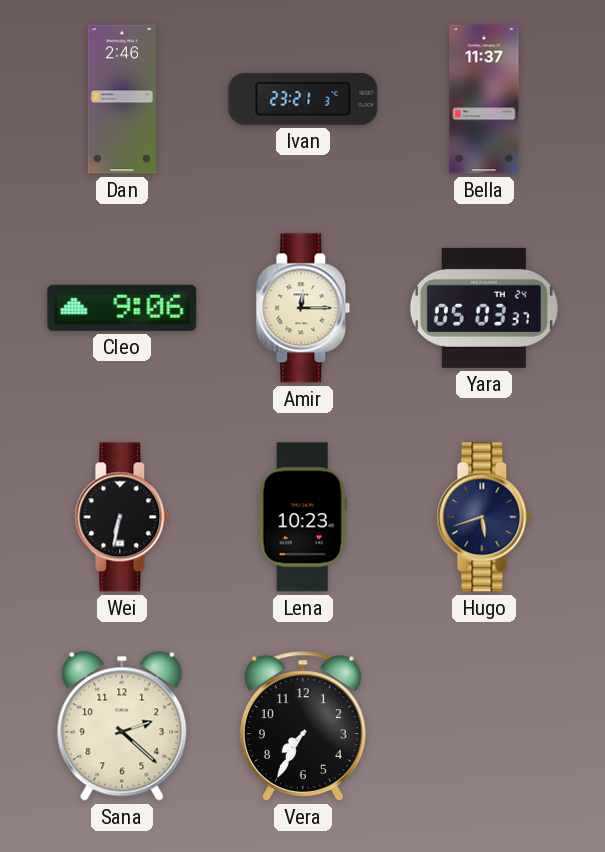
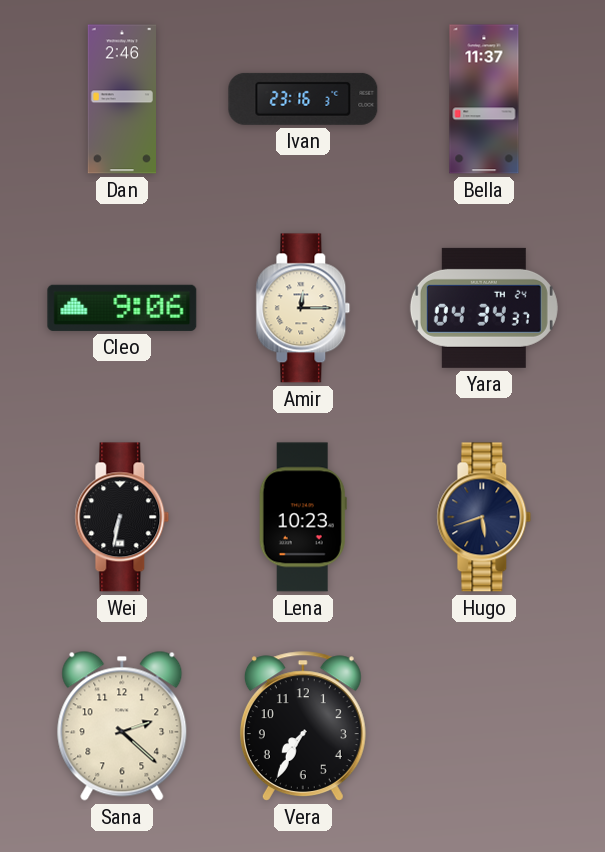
Ivan: 23:21 -> 23:16
Yara: 05:03 -> 04:34
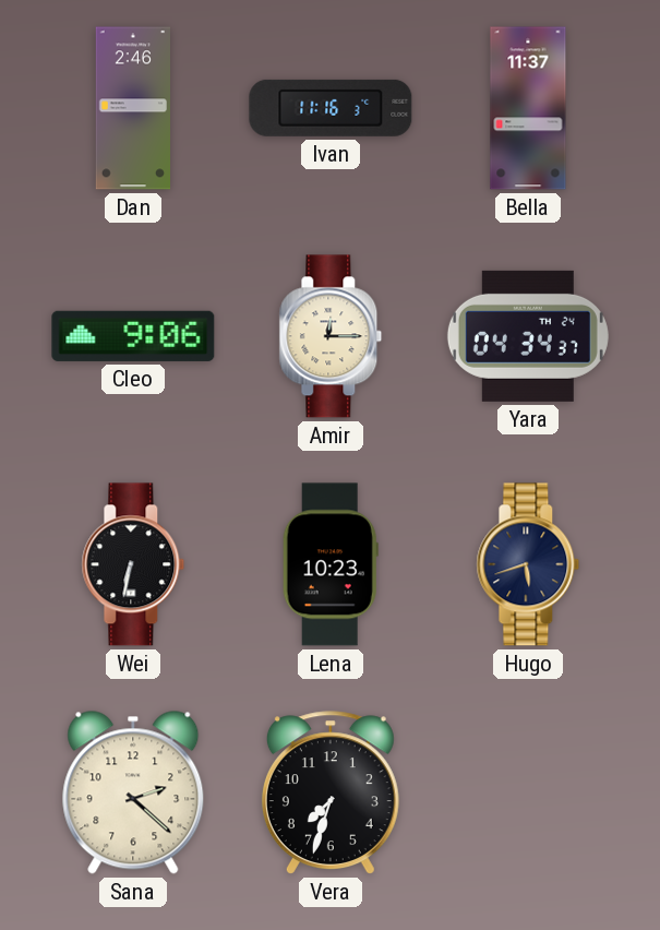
Ivan: 23:16 -> 11:16
Vera: 7:35 -> 7:33
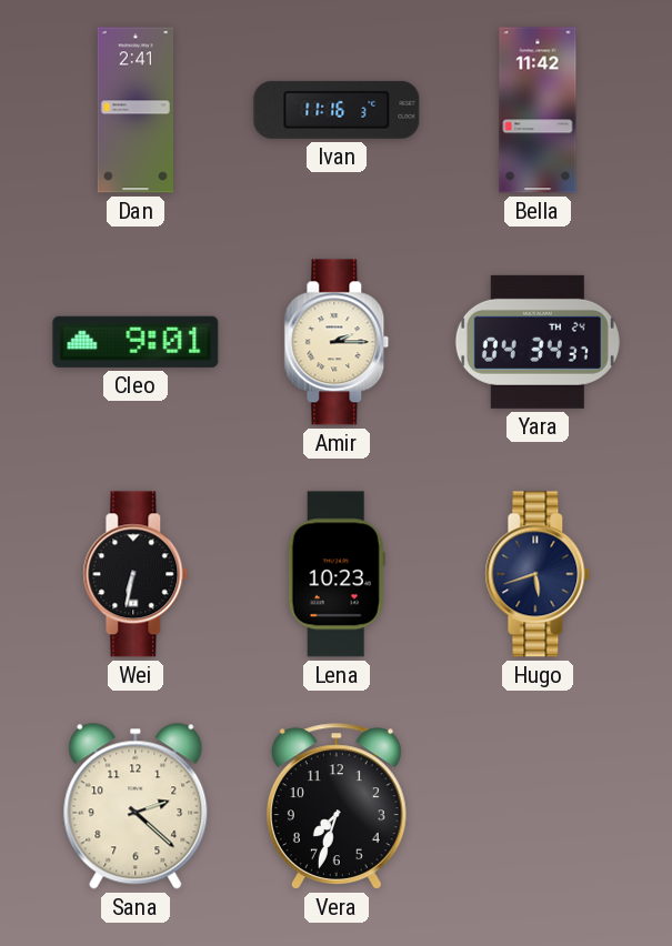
Dan: 2:46 -> 2:41
Bella: 11:37 -> 11:42
Cleo: 9:06 -> 9:01
Amir: 12:15 -> 2:15
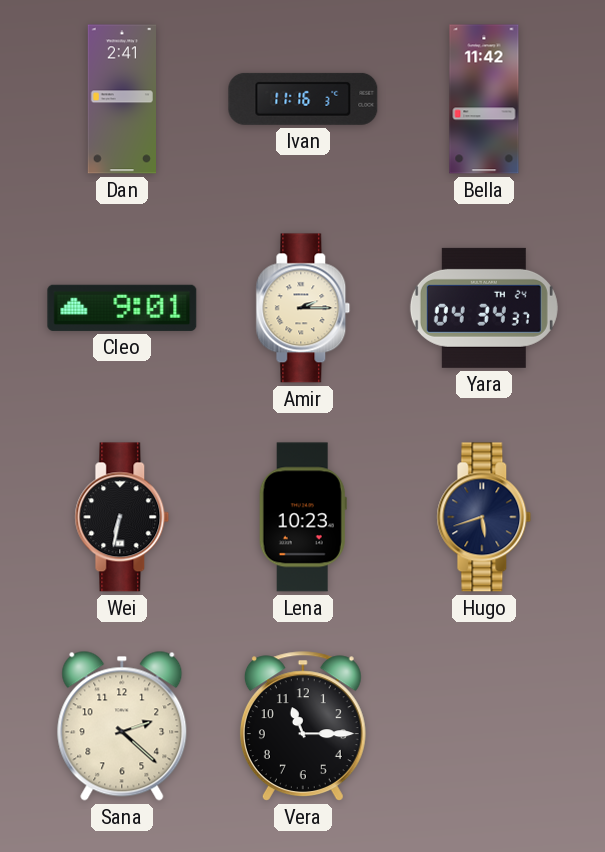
Vera: 7:33 -> 11:15
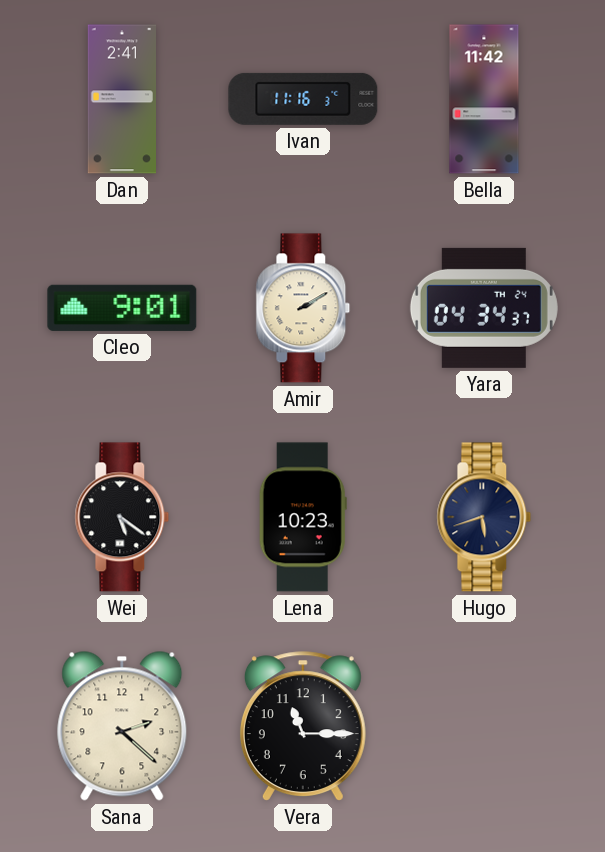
Amir: 2:15 -> 2:10
Wei: 6:32 -> 5:21
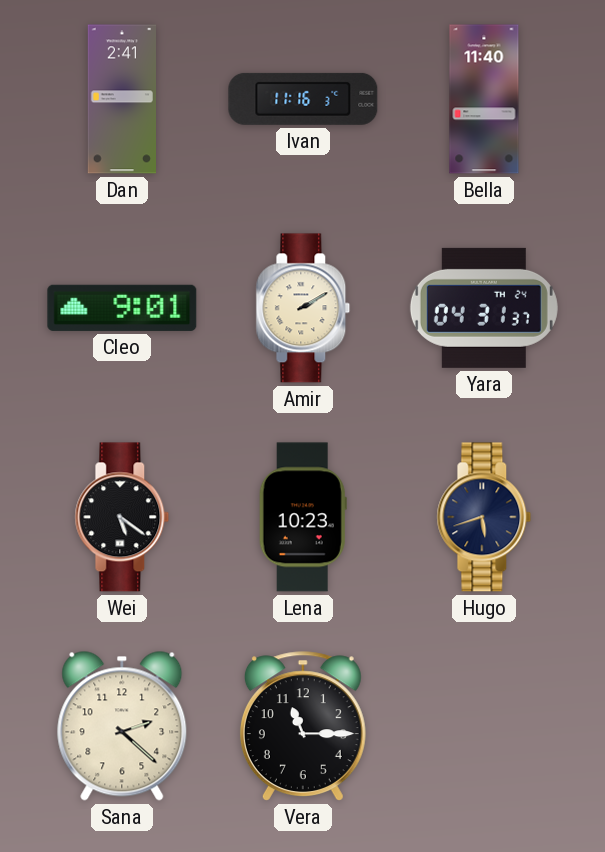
Bella: 11:42 -> 11:40
Yara: 04:34 -> 04:31
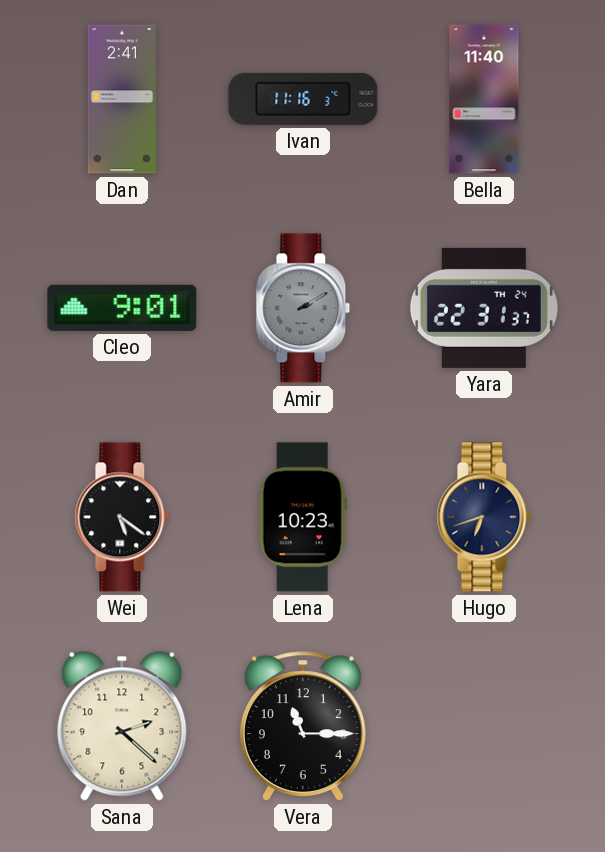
Amir dial: cream -> grey
Yara: 04:31 -> 22:31
Hugo: 5:42 -> 6:42
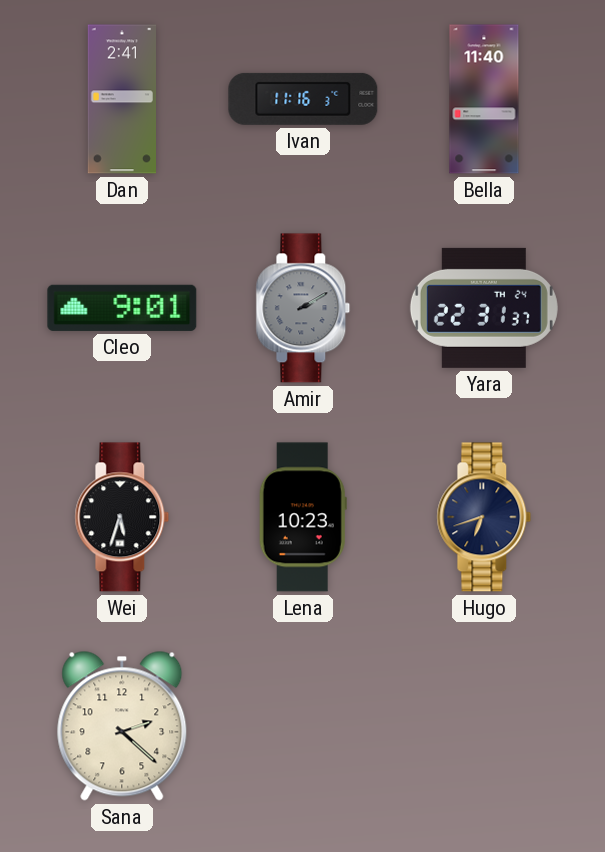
Wei: 5:21 -> 5:33
Vera: 11:15 -> none
